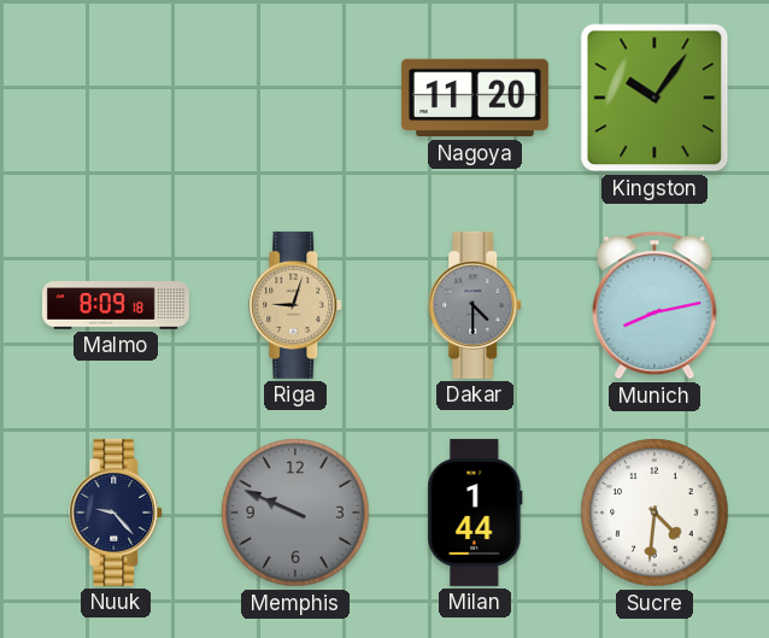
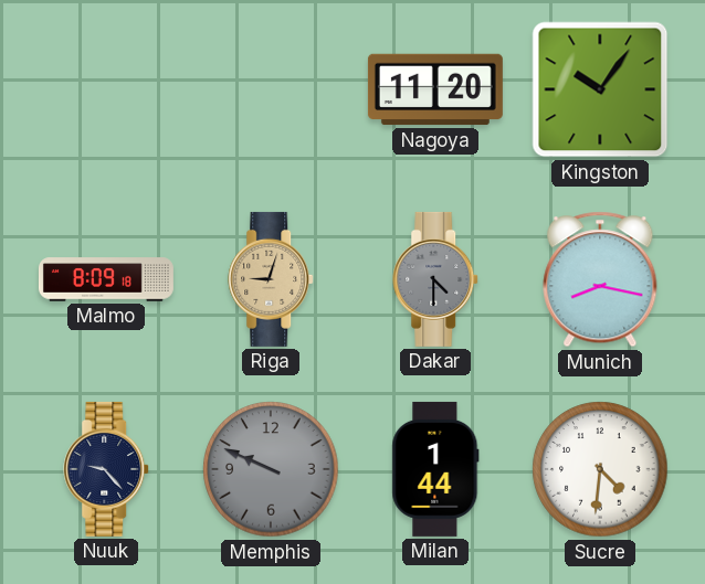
Munich: 8:13 -> 8:17
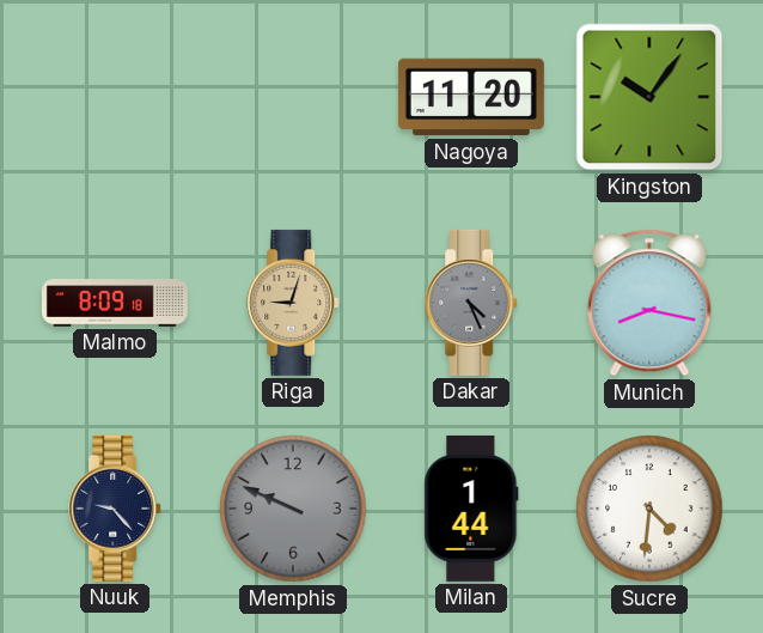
Dakar: 4:30 -> 4:26
